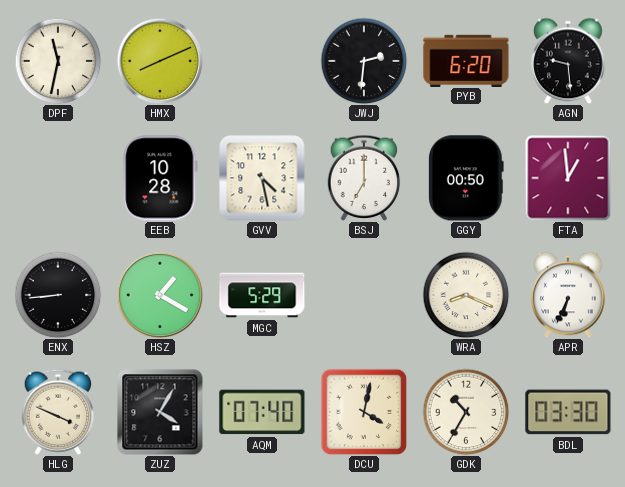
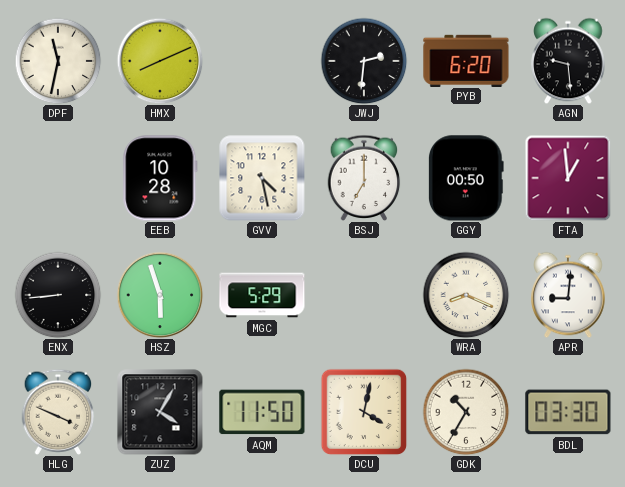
HSZ: 1:20 -> 5:57
APR: 6:34 -> 9:01
AQM: 07:40 -> 11:50
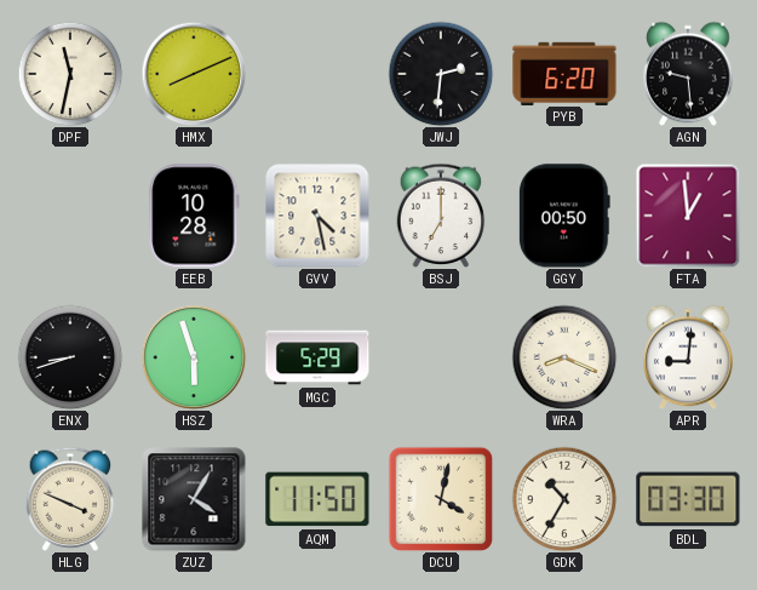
ENX: 8:44 -> 8:42
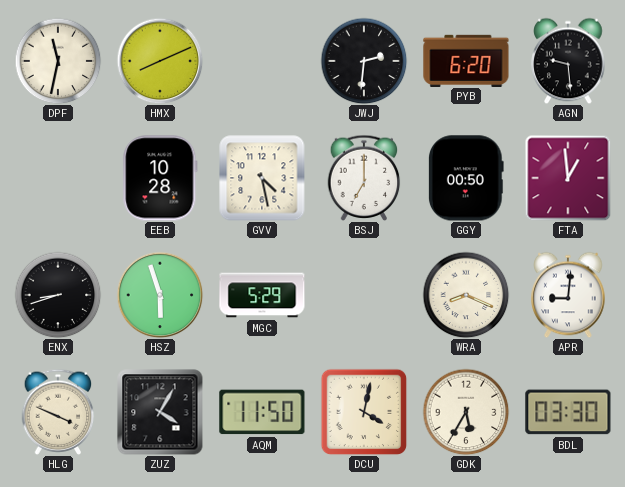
GDK: 10:35 -> 5:35
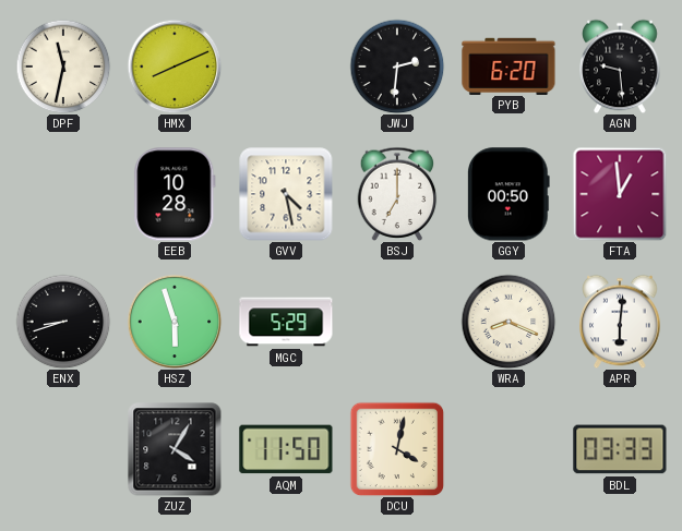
APR: 9:01 -> 6:01
HLG: 3:49 -> none
GDK: 5:35 -> none
BDL: 03:30 -> 03:33
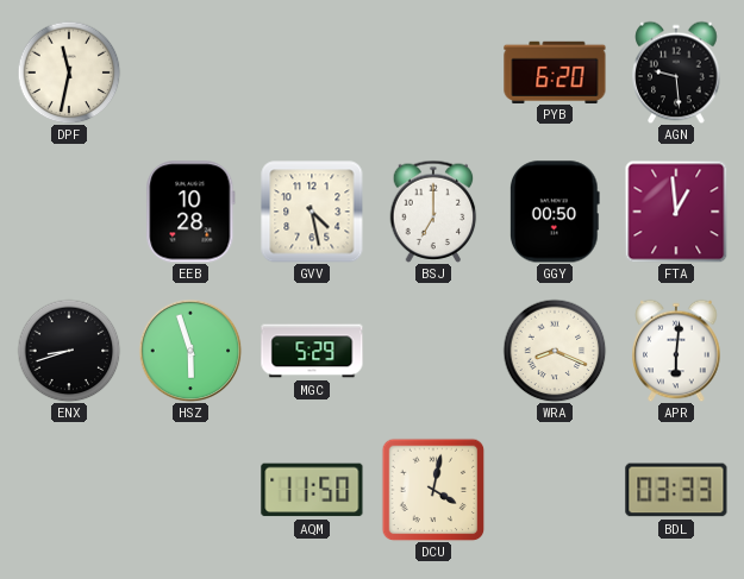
HMX: 8:11 -> none
JWJ: 2:31 -> none
ZUZ: 4:05 -> none
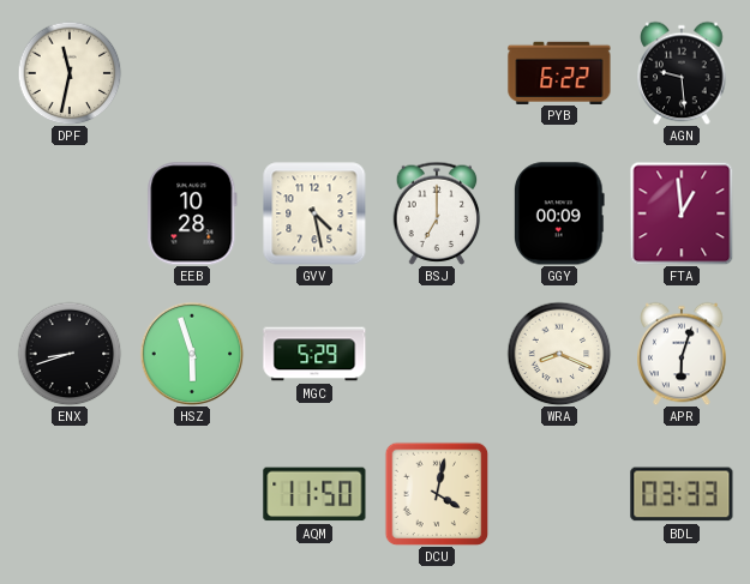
PYB: 6:20 -> 6:22
GGY: 00:50 -> 00:09
APR: 6:01 -> 6:03
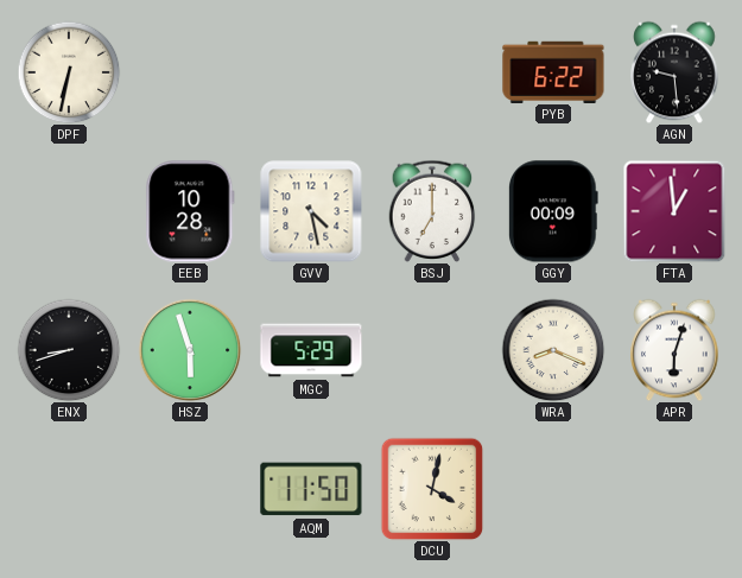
DPF: 11:32 -> 6:32
BDL: 03:33 -> none
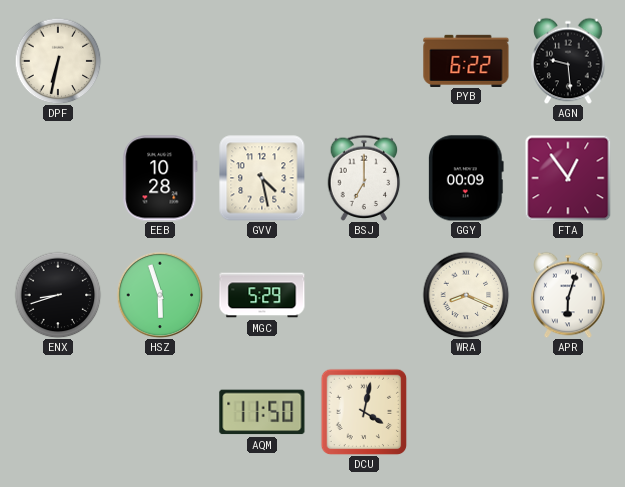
FTA: 12:59 -> 12:54
